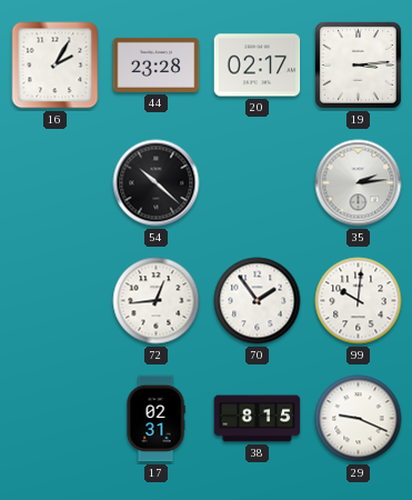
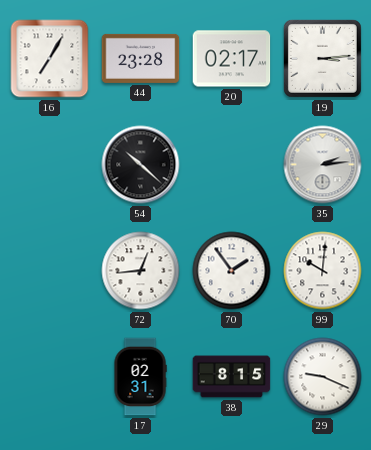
16: 2:05 -> 7:05
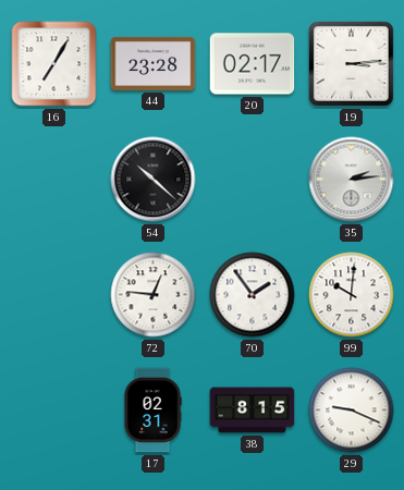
72: 12:44 -> 12:46
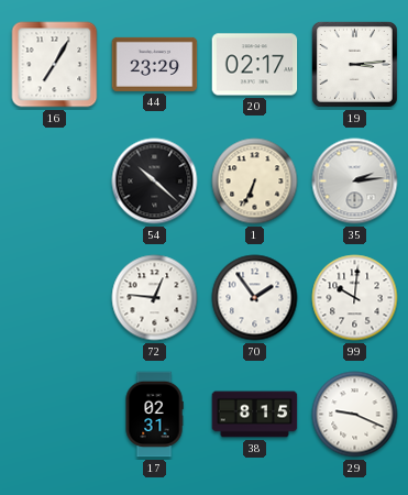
44: 23:28 -> 23:29
1: none -> 6:34
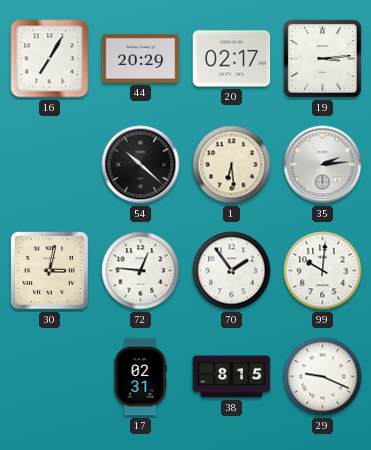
44: 23:29 -> 20:29
1: 6:34 -> 6:29
30: none -> 3:02
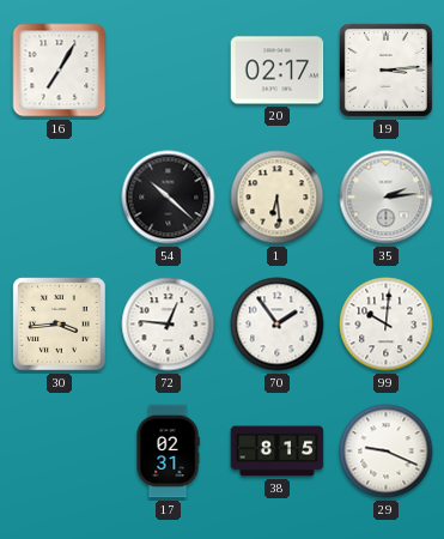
44: 20:29 -> none
30: 3:02 -> 3:44
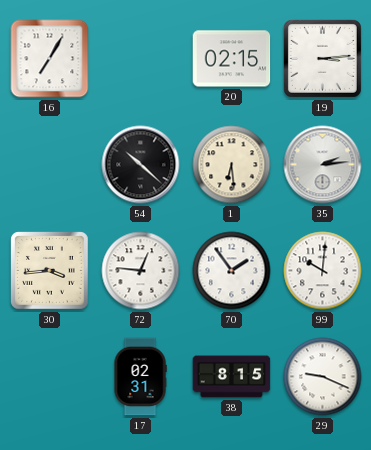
20: 02:17 -> 02:15
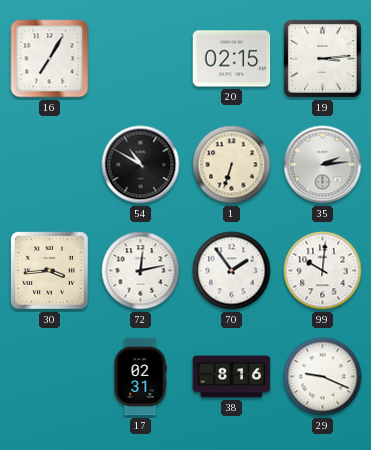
54: 10:22 -> 10:50
1: 6:29 -> 6:33
72: 12:46 -> 12:13
38: 8:15 -> 8:16
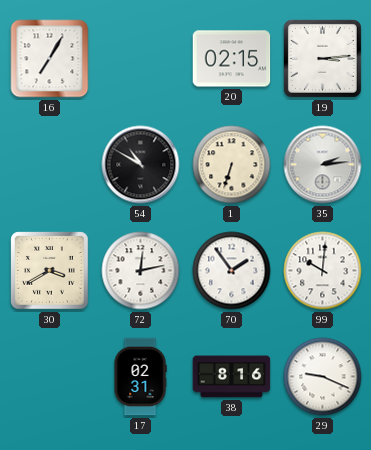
30: 3:44 -> 3:40
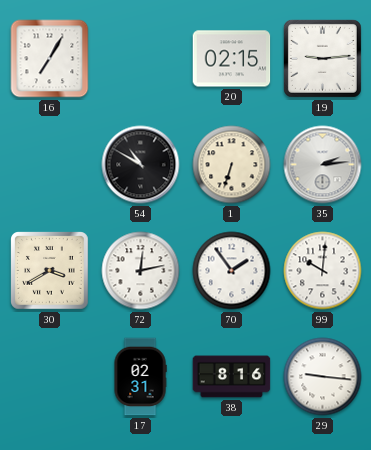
19: 3:14 -> 9:14
29: 9:19 -> 9:16
